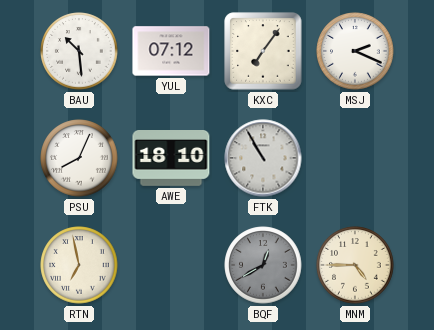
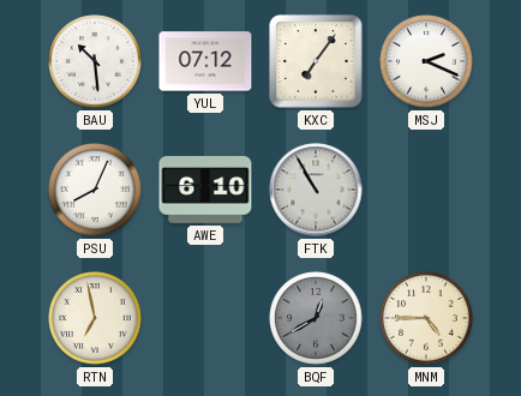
AWE: 18:10 -> 6:10
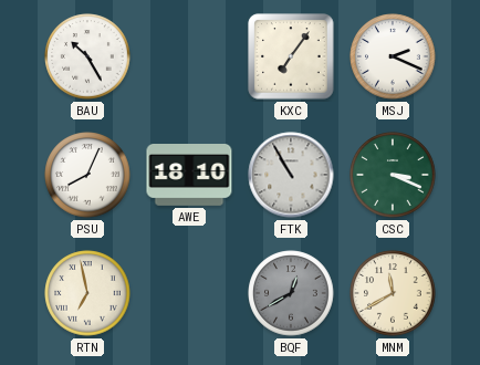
BAU: 10:29 -> 10:25
YUL: 07:12 -> none
AWE: 6:10 -> 18:10
CSC: none -> 3:19
MNM: 4:45 -> 11:40
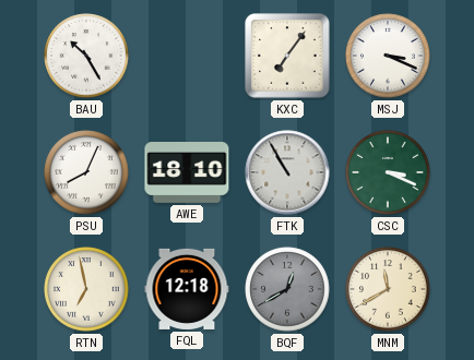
MSJ: 2:19 -> 3:19
FQL: none -> 12:18
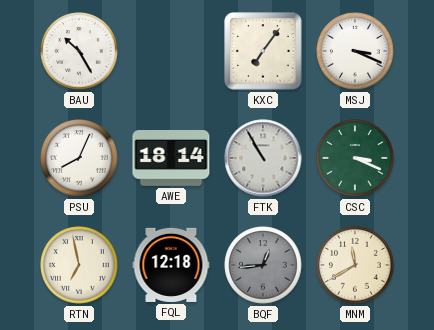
AWE: 18:10 -> 18:14
BQF: 12:40 -> 12:44
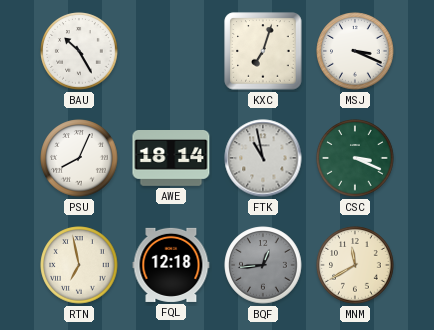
KXC: 7:06 -> 7:03
FTK: 10:55 -> 10:58
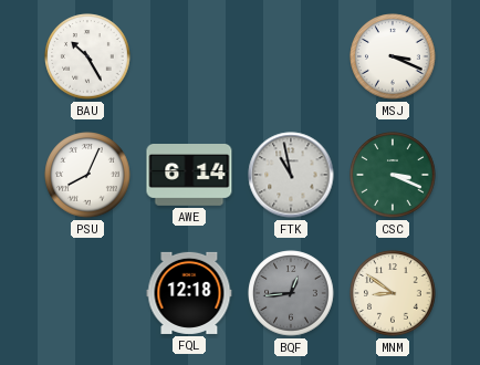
KXC: 7:03 -> none
AWE: 18:14 -> 6:14
RTN: 6:58 -> none
MNM: 11:40 -> 8:51
